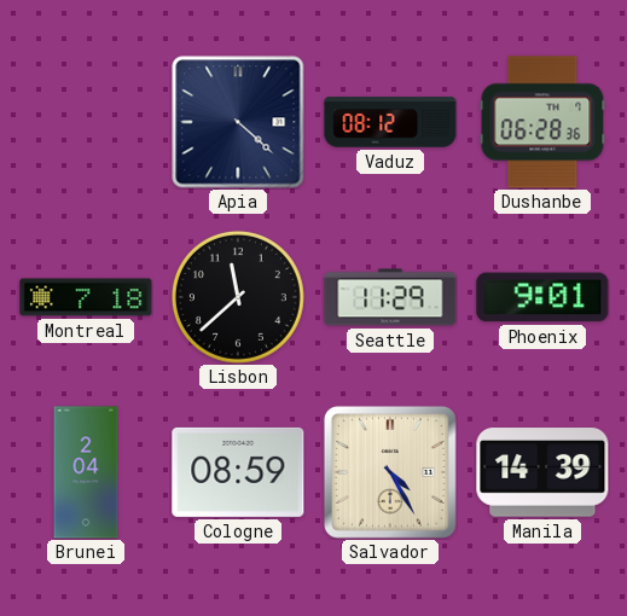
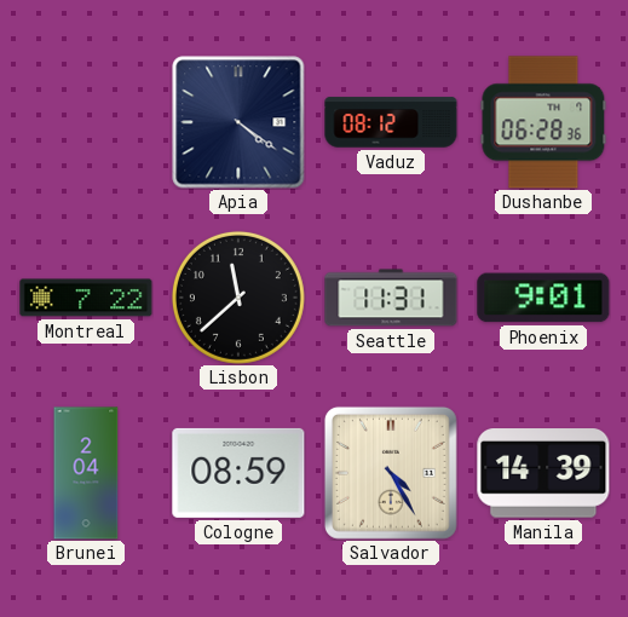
Apia: 4:22 -> 4:21
Montreal: 7:18 -> 7:22
Seattle: 11:29 -> 11:31
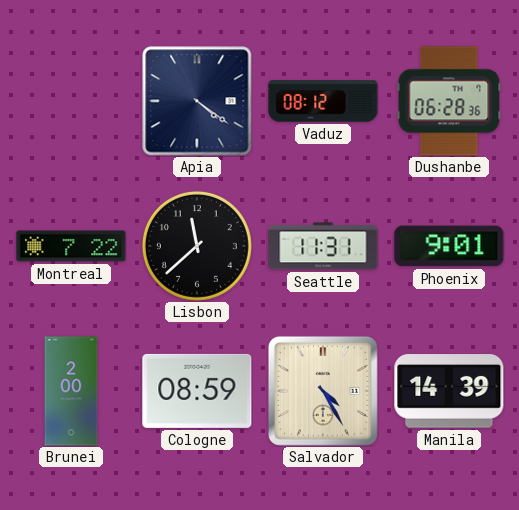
Brunei: 2:04 -> 2:00
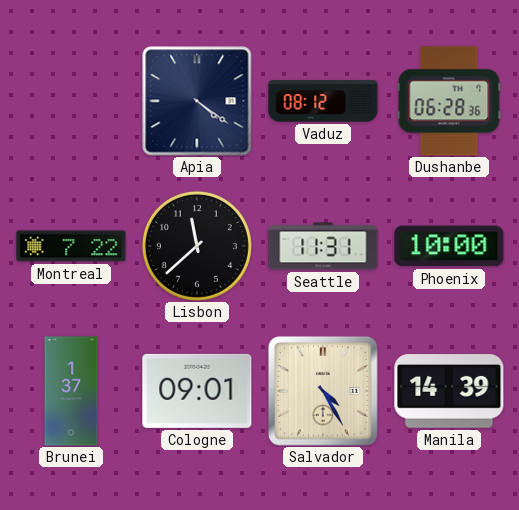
Phoenix: 9:01 -> 10:00
Brunei: 2:00 -> 1:37
Cologne: 08:59 -> 09:01
